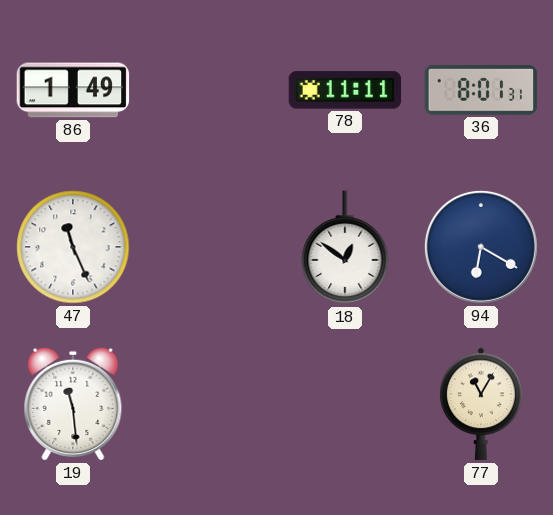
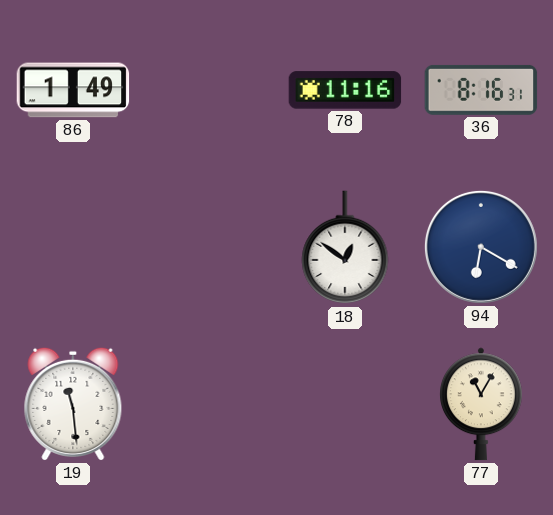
78: 11:11 -> 11:16
36: 8:01 -> 8:16
47: 11:26 -> none
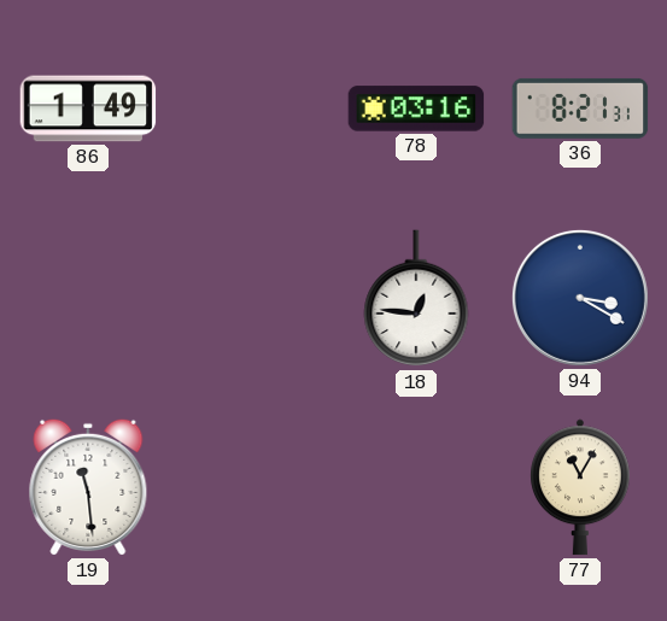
78: 11:16 -> 03:16
36: 8:16 -> 8:21
18: 12:51 -> 12:46
94: 6:20 -> 3:20
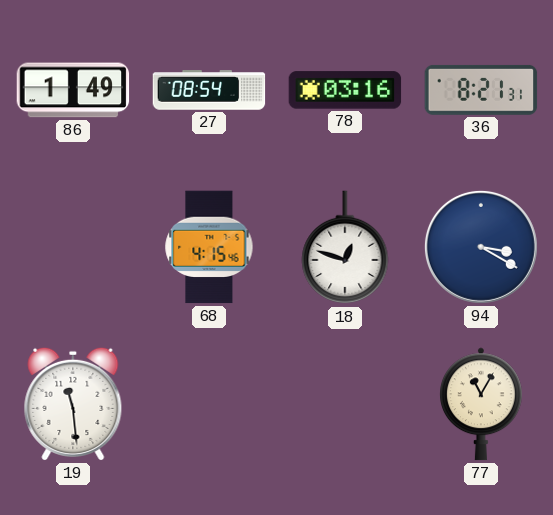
27: none -> 08:54
68: none -> 4:15
18: 12:46 -> 12:48
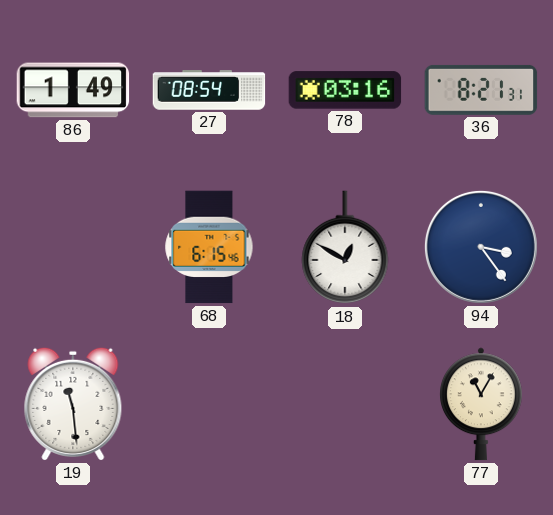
68: 4:15 -> 6:15
18: 12:48 -> 12:50
94: 3:20 -> 3:24
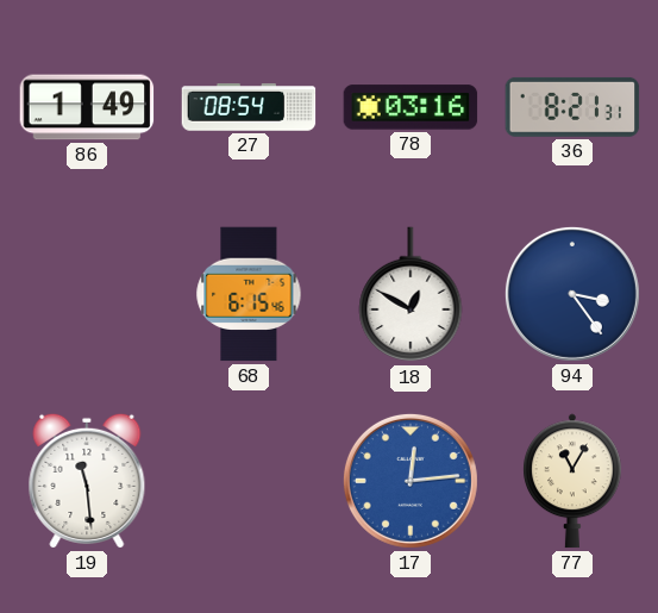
17: none -> 12:14
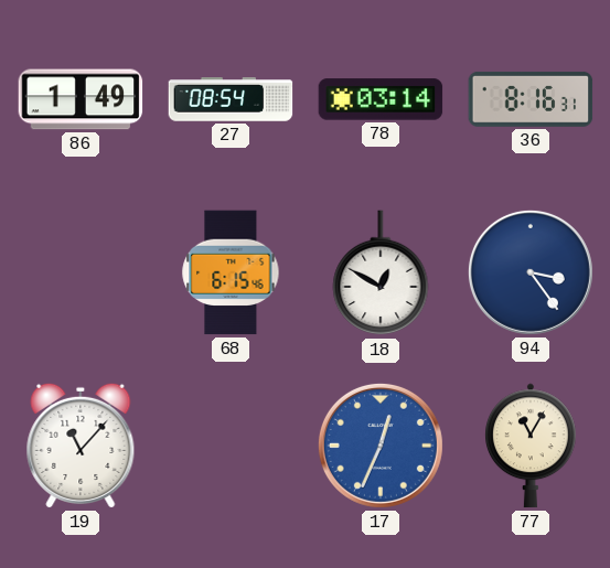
78: 03:16 -> 03:14
36: 8:21 -> 8:16
19: 11:29 -> 11:07
17: 12:14 -> 12:34
